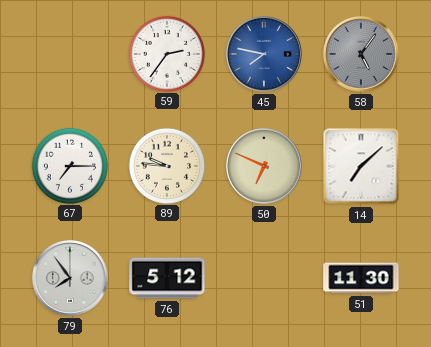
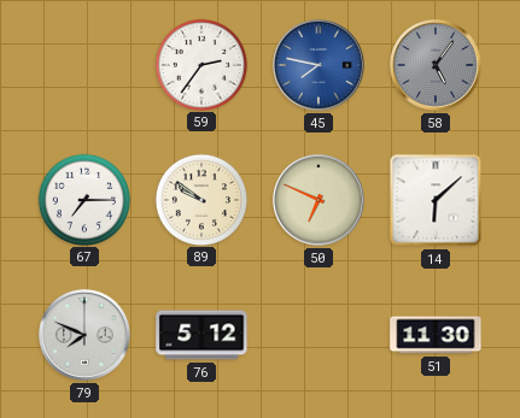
89: 9:46 -> 9:51
14: 7:08 -> 6:08
79: 7:54 -> 7:49
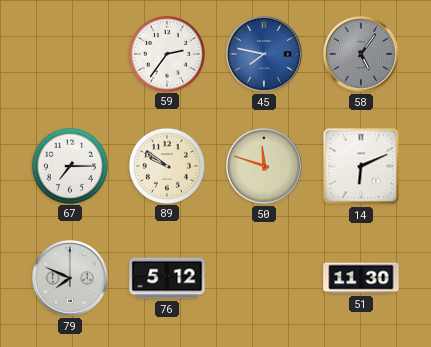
50: 6:49 -> 11:48
14: 6:08 -> 6:11
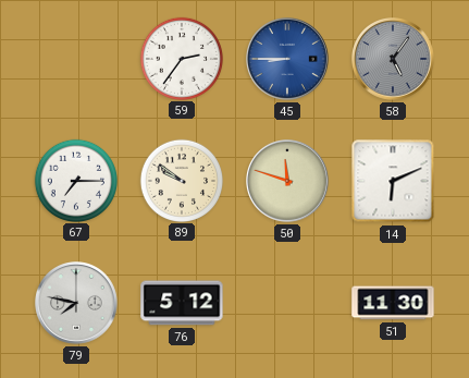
45: 7:47 -> 8:45
79: 7:49 -> 7:47
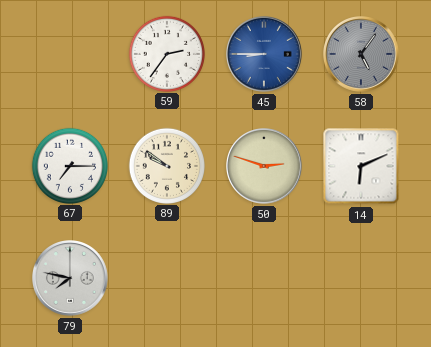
50: 11:48 -> 2:48
76: 5:12 -> none
51: 11:30 -> none
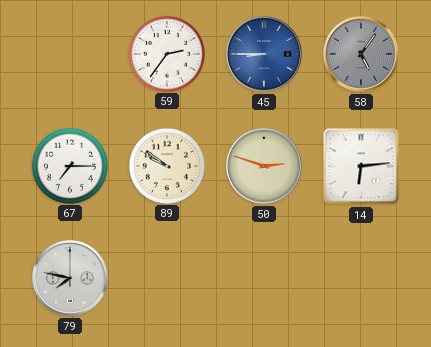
14: 6:11 -> 6:14
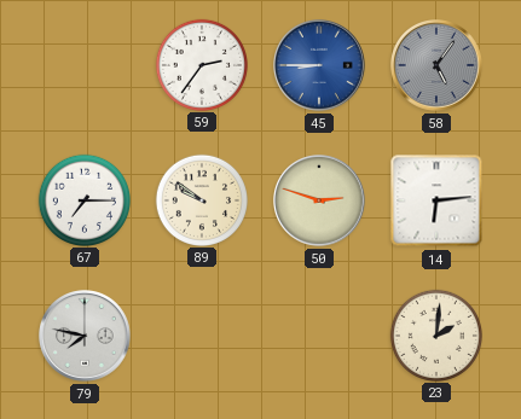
23: none -> 2:01
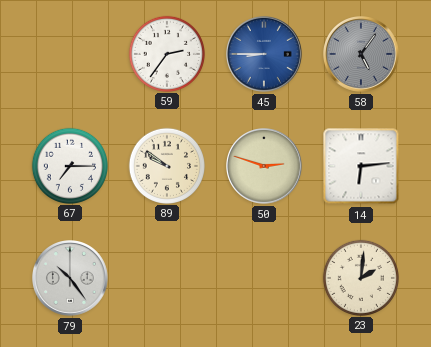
79: 7:47 -> 10:24
